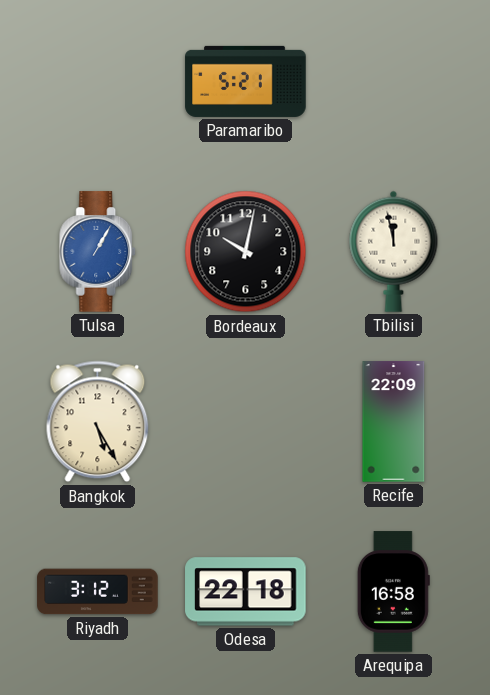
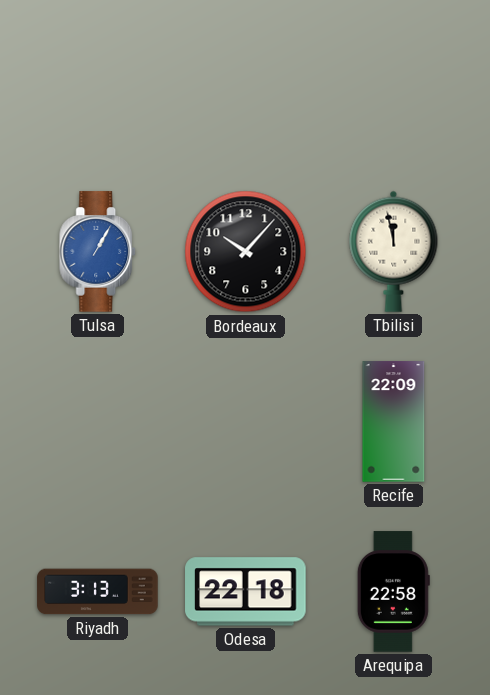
Paramaribo: 5:21 -> none
Bordeaux: 10:02 -> 10:07
Bangkok: 5:25 -> none
Riyadh: 3:12 -> 3:13
Arequipa: 16:58 -> 22:58
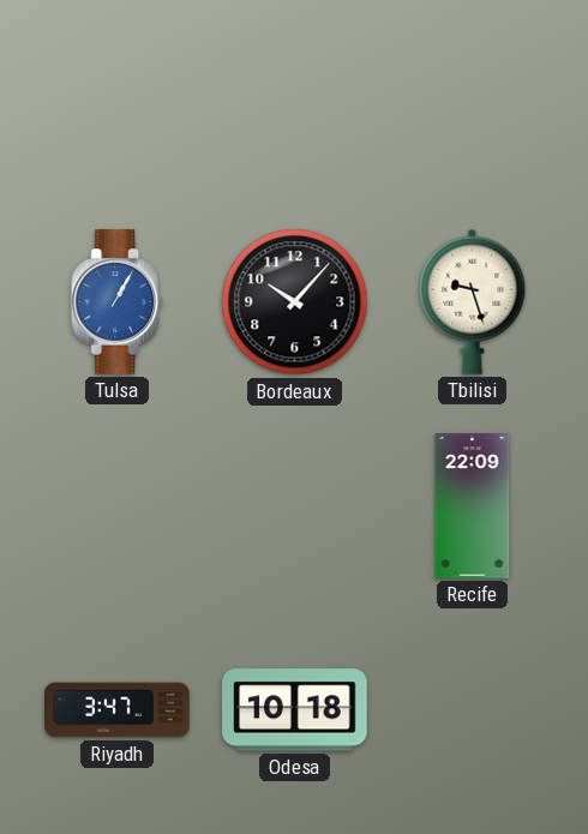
Tbilisi: 11:58 -> 9:27
Riyadh: 3:13 -> 3:47
Odesa: 22:18 -> 10:18
Arequipa: 22:58 -> none
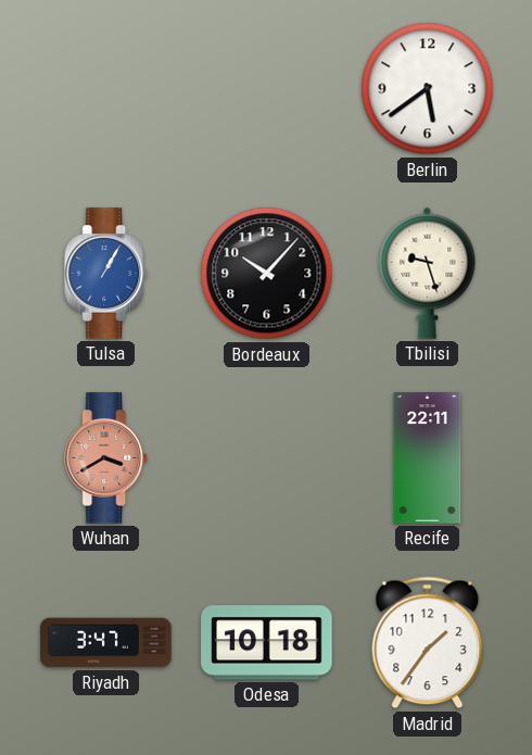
Berlin: none -> 5:39
Wuhan: none -> 3:40
Recife: 22:09 -> 22:11
Madrid: none -> 1:36
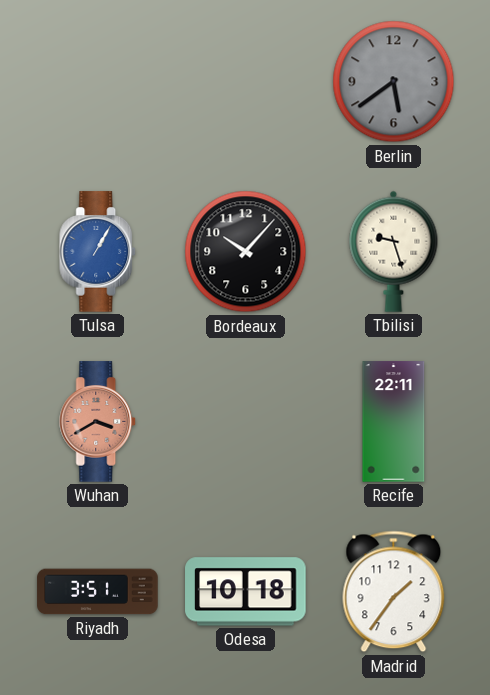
Berlin dial: white -> grey
Riyadh: 3:47 -> 3:51
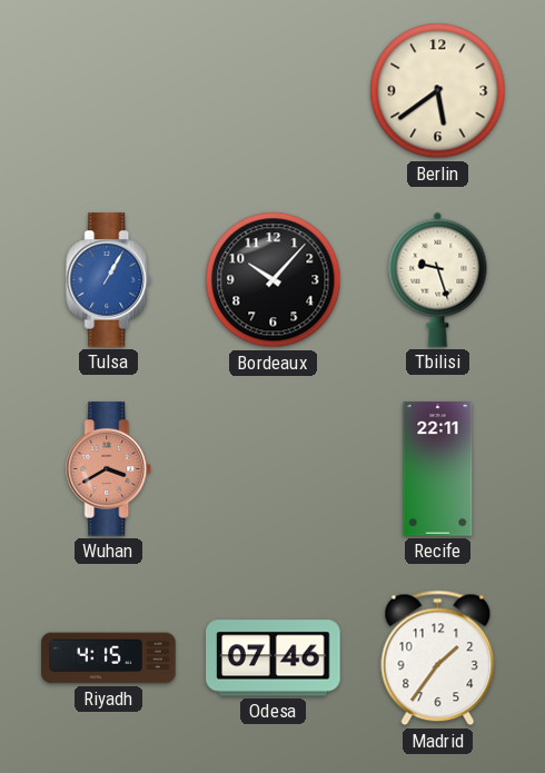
Berlin dial: grey -> cream
Riyadh: 3:51 -> 4:15
Odesa: 10:18 -> 07:46
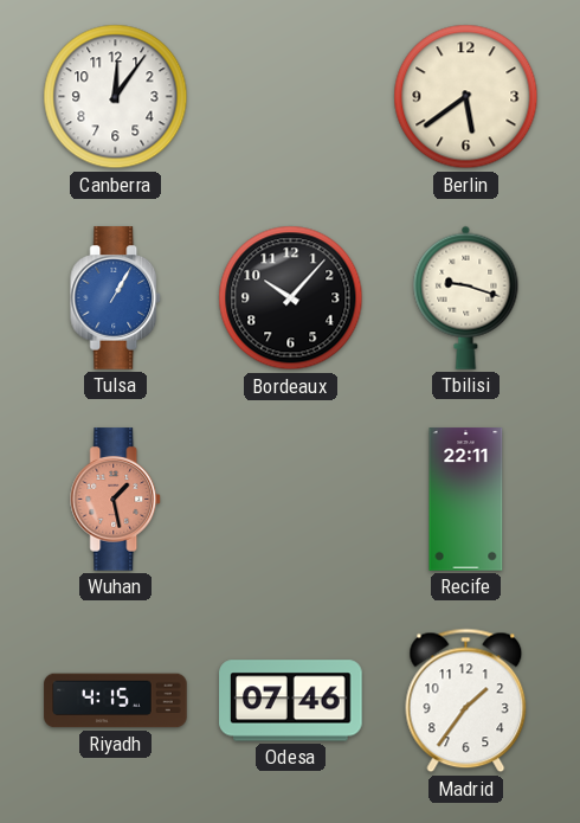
Canberra: none -> 12:06
Tbilisi: 9:27 -> 9:18
Wuhan: 3:40 -> 1:28
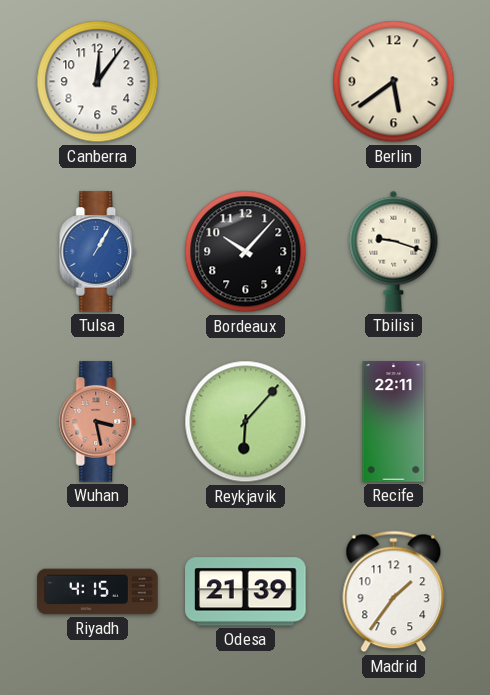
Wuhan: 1:28 -> 3:28
Reykjavik: none -> 6:07
Odesa: 07:46 -> 21:39
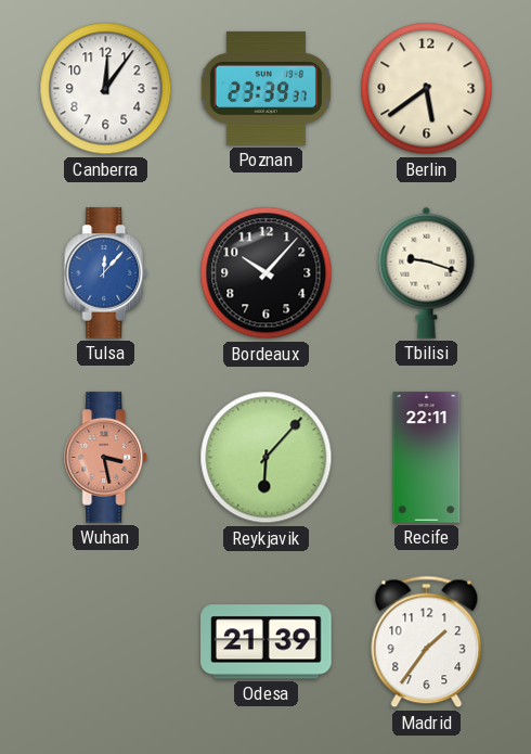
Poznan: none -> 23:39
Tulsa: 1:05 -> 12:07
Riyadh: 4:15 -> none
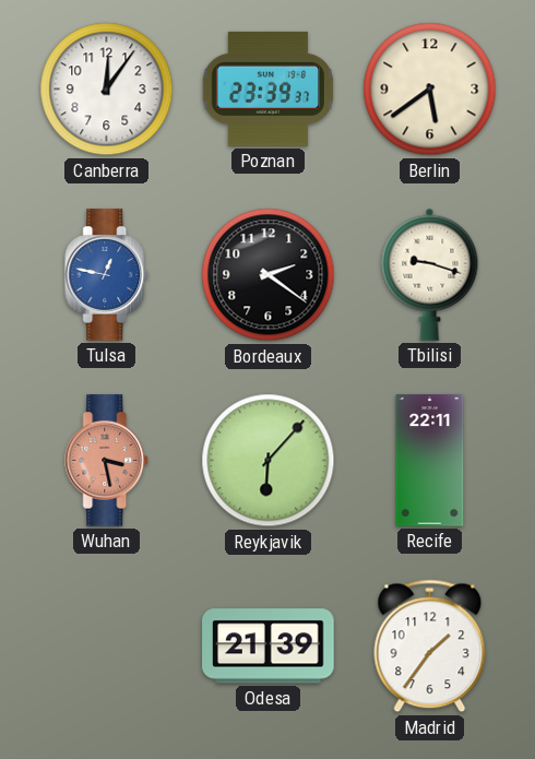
Tulsa: 12:07 -> 12:47
Bordeaux: 10:07 -> 2:21
